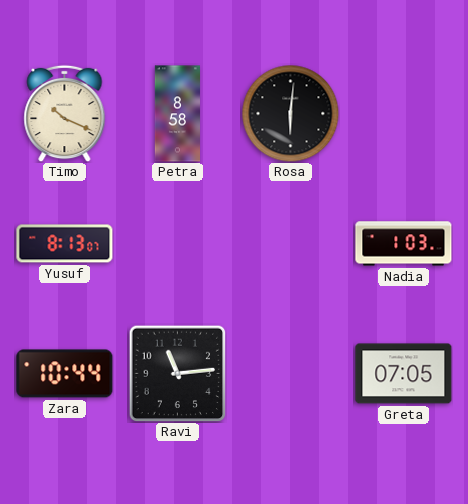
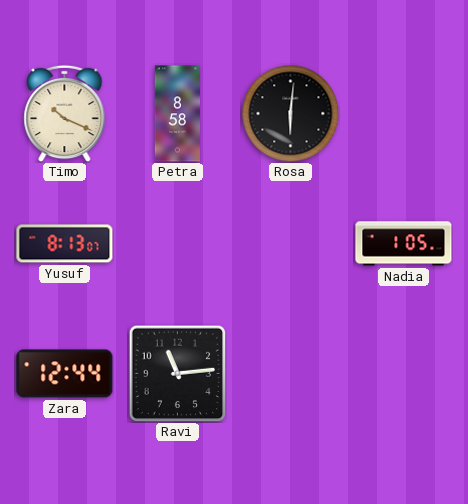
Nadia: 1:03 -> 1:05
Zara: 10:44 -> 12:44
Greta: 07:05 -> none
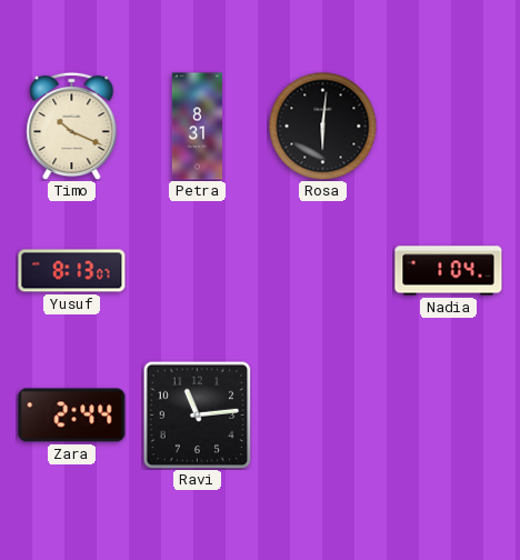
Petra: 8:58 -> 8:31
Nadia: 1:05 -> 1:04
Zara: 12:44 -> 2:44
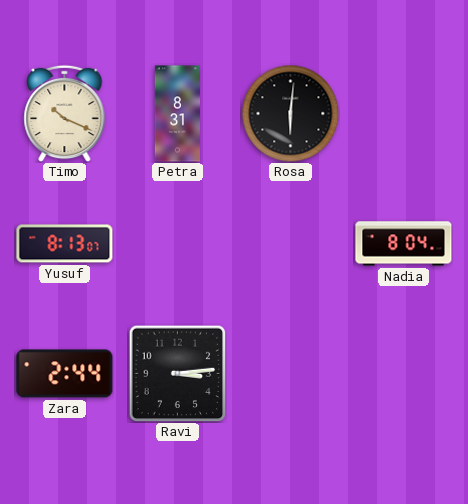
Nadia: 1:04 -> 8:04
Ravi: 11:14 -> 3:14
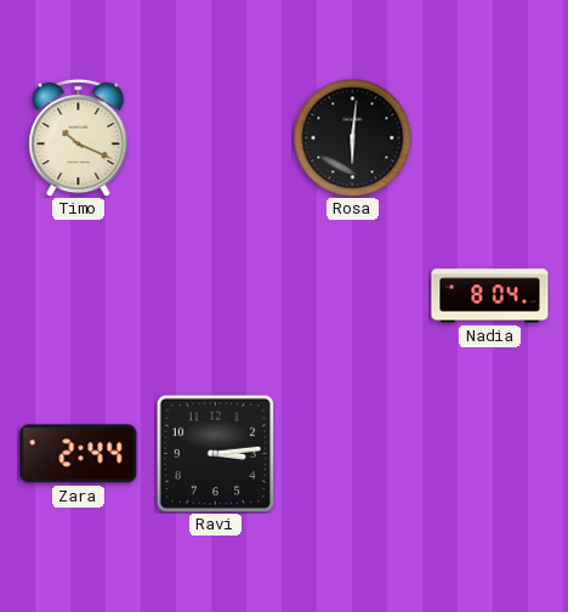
Petra: 8:31 -> none
Yusuf: 8:13 -> none
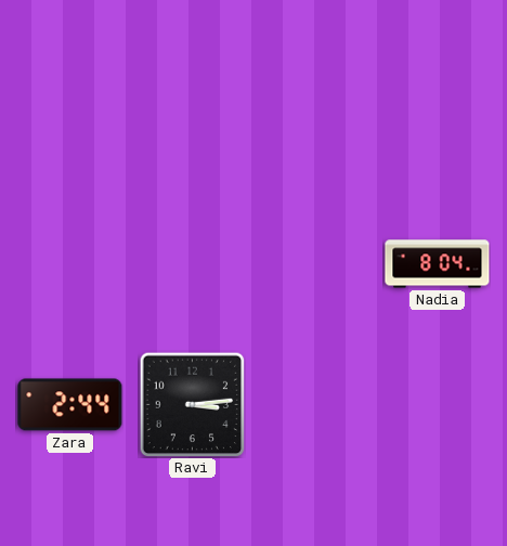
Timo: 10:19 -> none
Rosa: 6:01 -> none
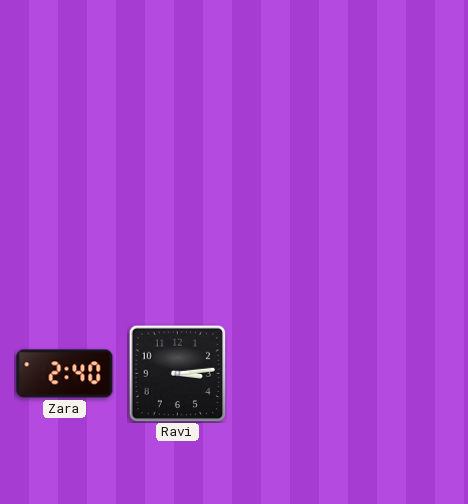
Nadia: 8:04 -> none
Zara: 2:44 -> 2:40
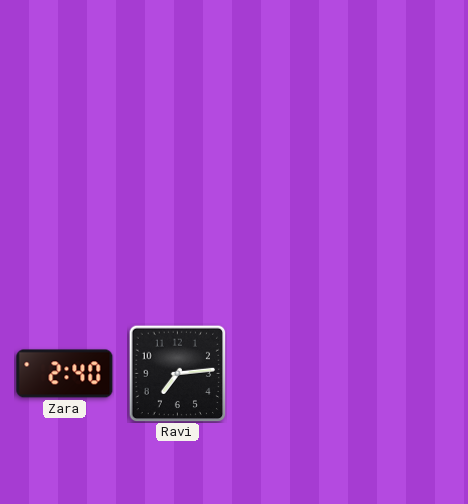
Ravi: 3:14 -> 7:14
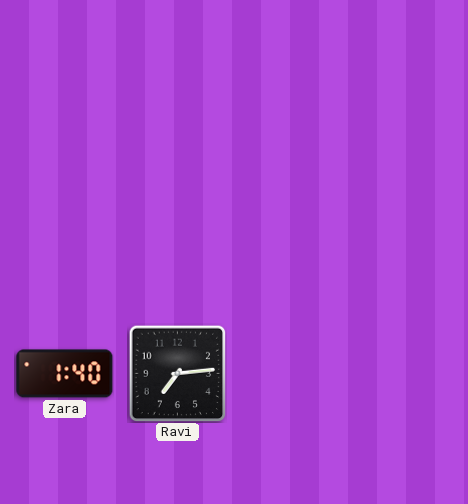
Zara: 2:40 -> 1:40
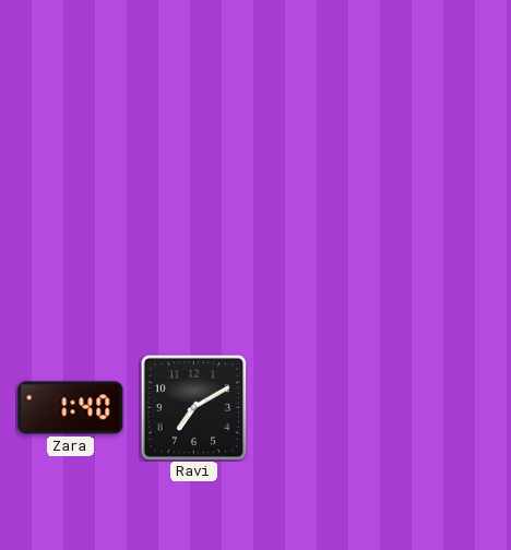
Ravi: 7:14 -> 7:10
